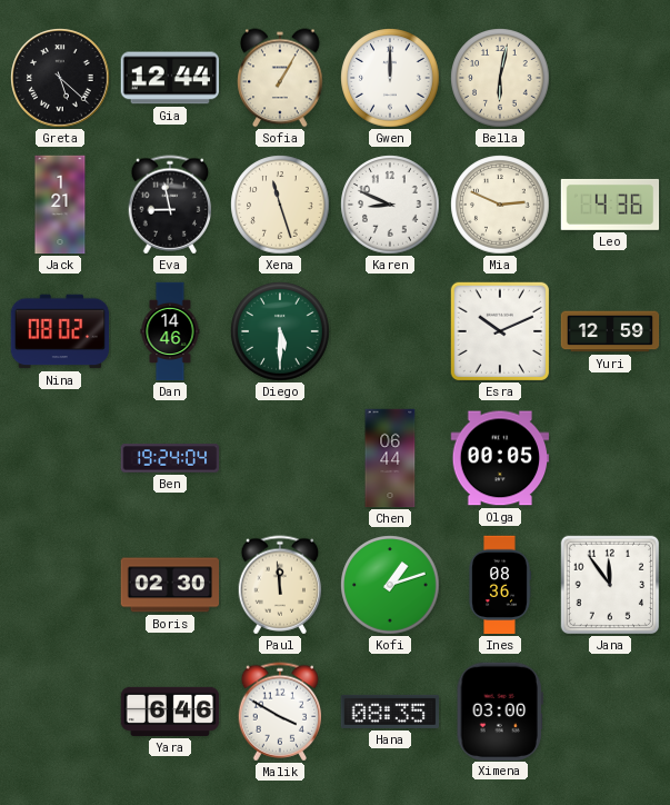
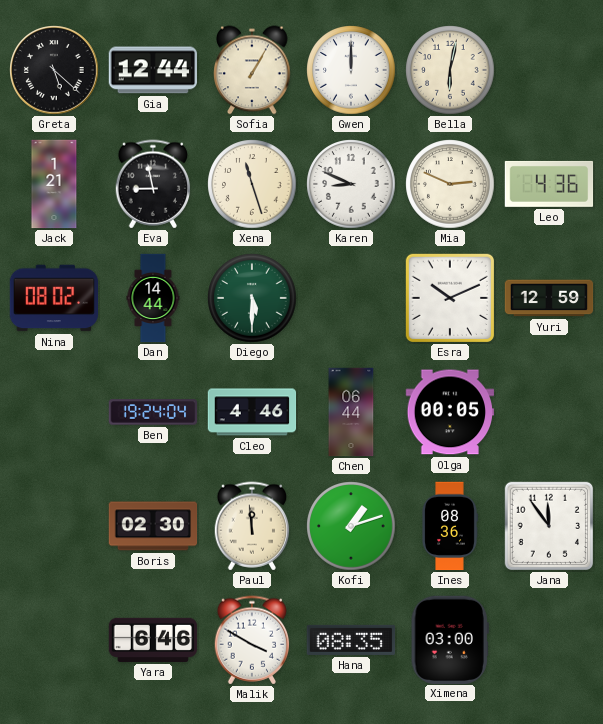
Dan: 14:46 -> 14:44
Cleo: none -> 4:46
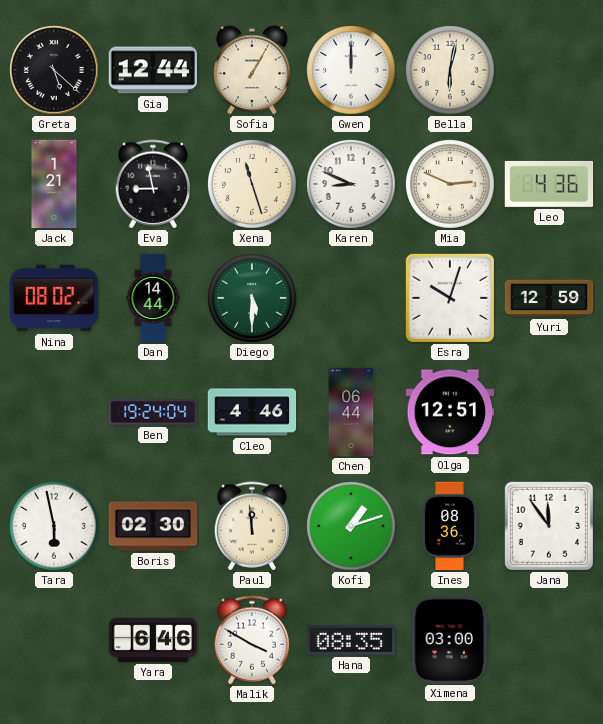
Esra: 10:11 -> 10:03
Olga: 00:05 -> 12:51
Tara: none -> 5:58
